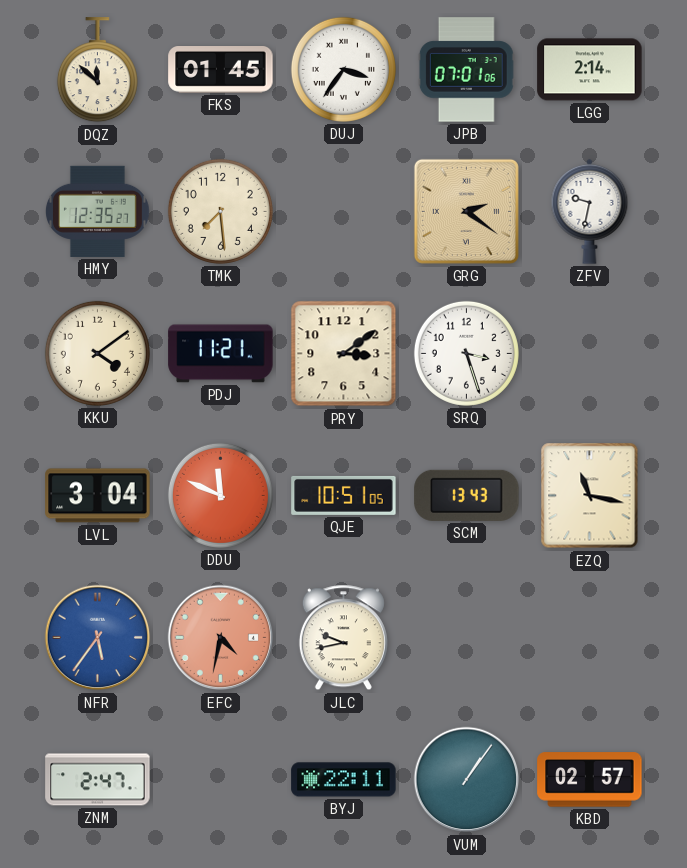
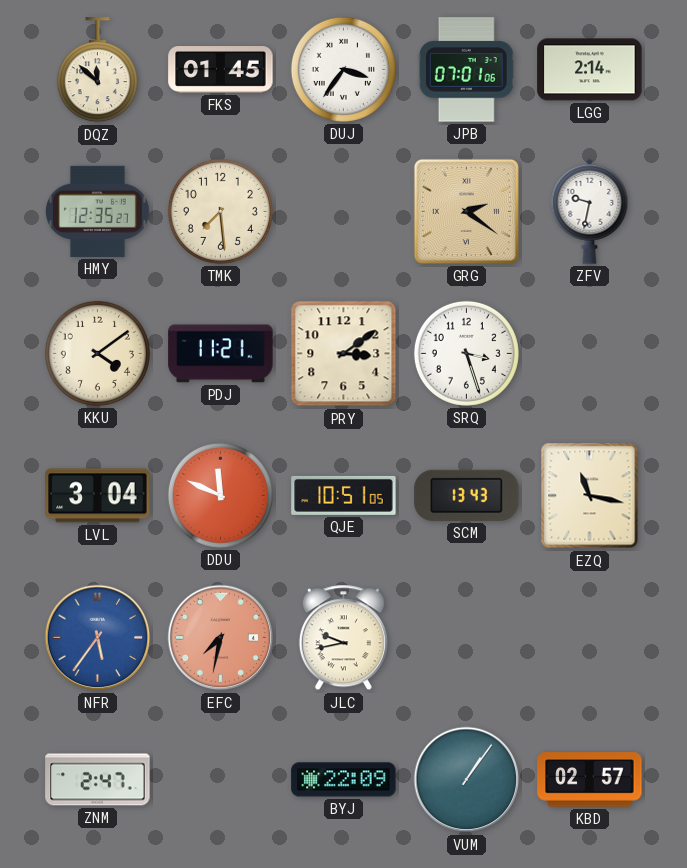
EFC: 4:32 -> 7:32
BYJ: 22:11 -> 22:09
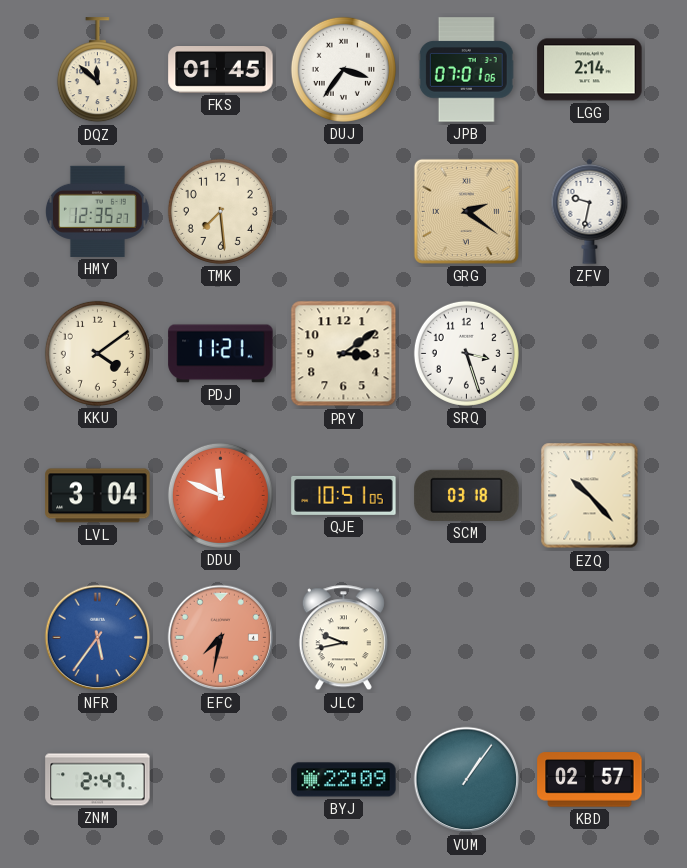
SCM: 13:43 -> 03:18
EZQ: 11:17 -> 10:23
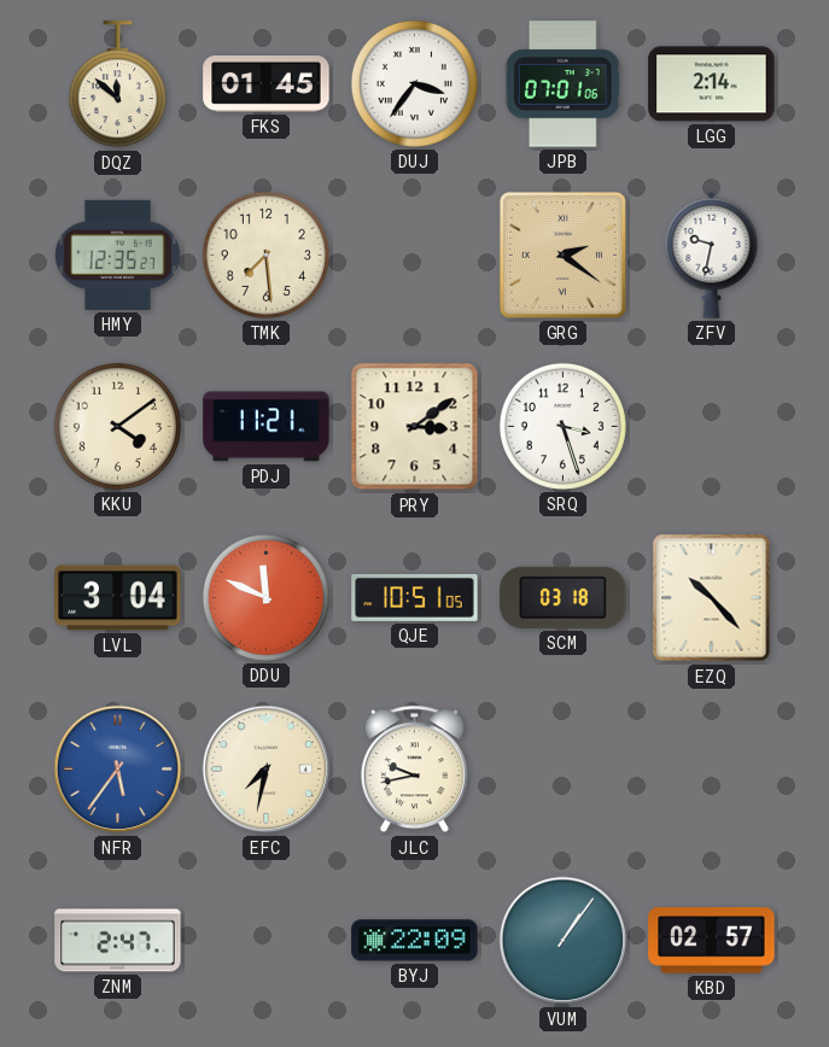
EFC dial: salmon -> cream
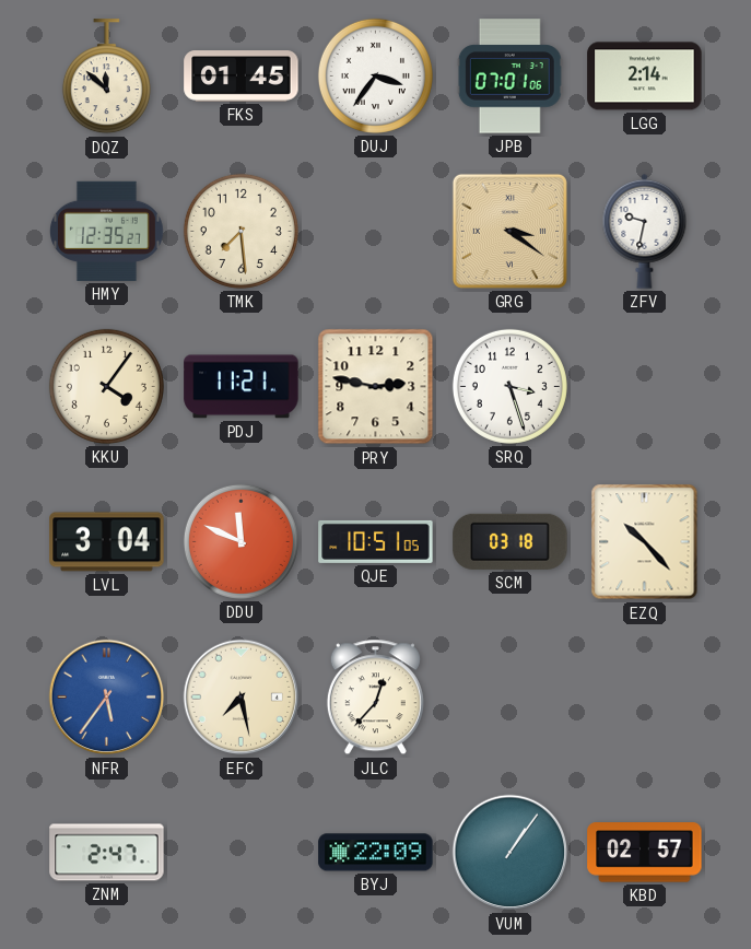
GRG: 2:21 -> 3:21
KKU: 4:09 -> 4:06
PRY: 3:09 -> 2:47
EFC: 7:32 -> 7:28
JLC: 9:43 -> 12:37
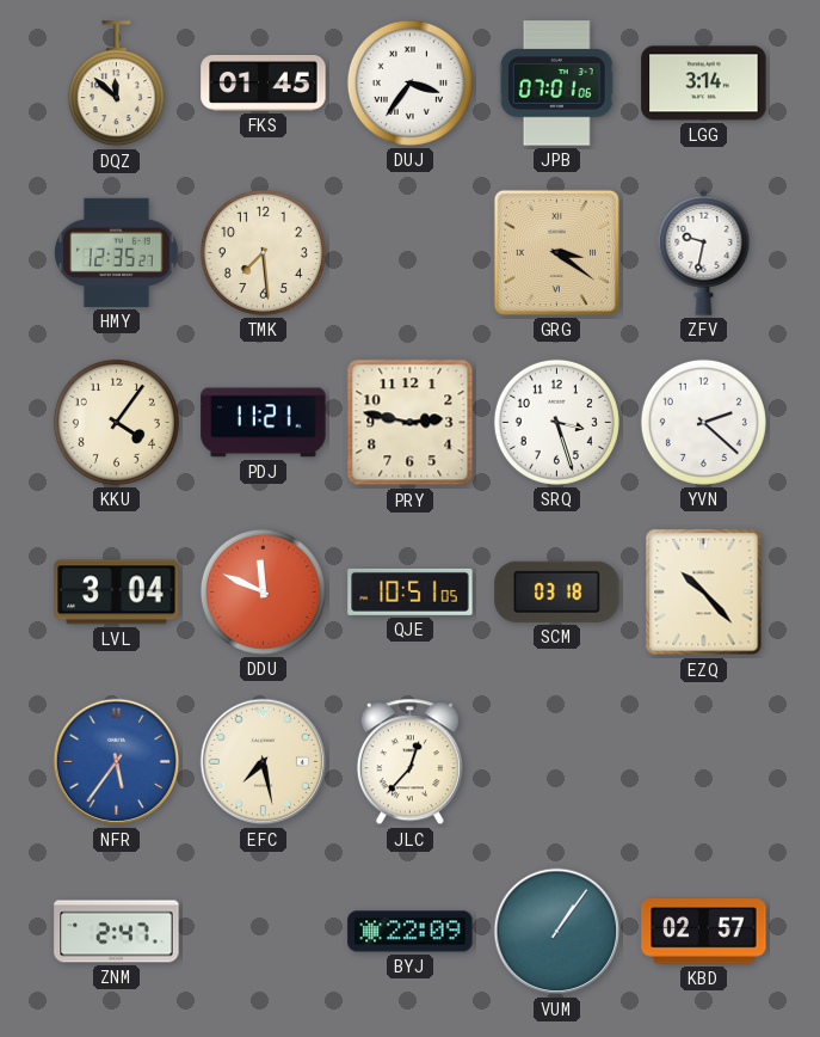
LGG: 2:14 -> 3:14
YVN: none -> 2:22
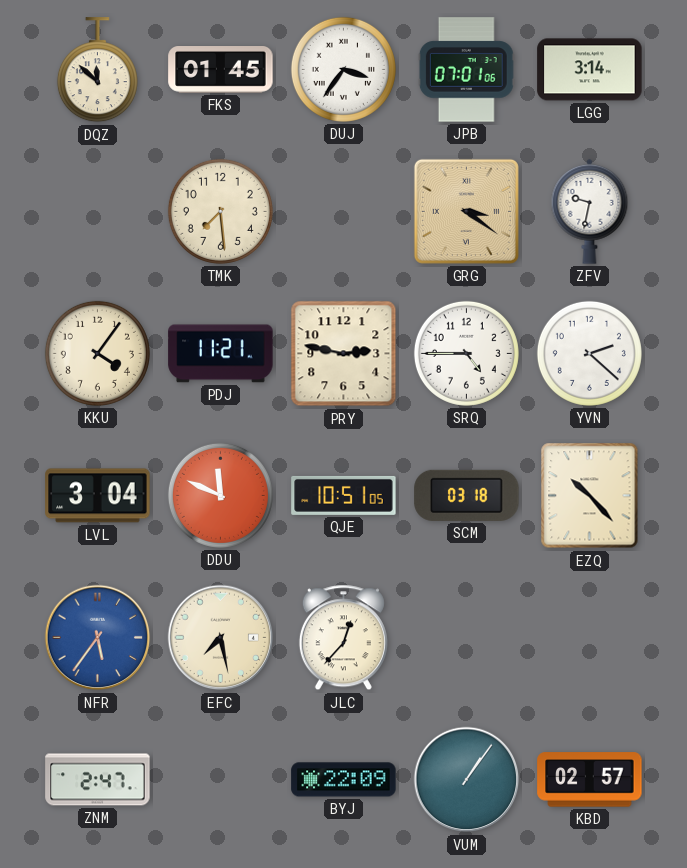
HMY: 12:35 -> none
SRQ: 3:27 -> 4:45
